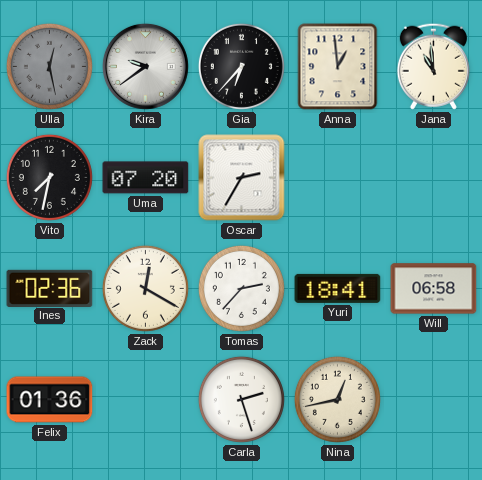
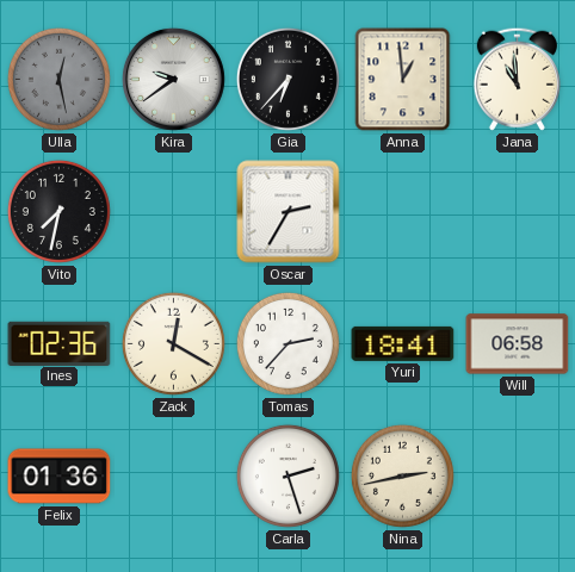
Uma: 07:20 -> none
Nina: 12:43 -> 2:43
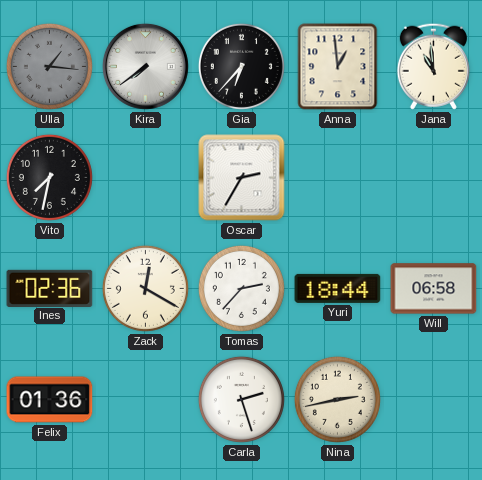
Ulla: 12:28 -> 1:16
Kira: 9:39 -> 7:39
Yuri: 18:41 -> 18:44
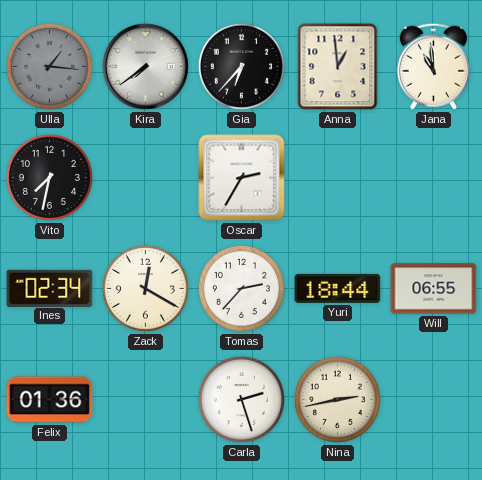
Ines: 02:36 -> 02:34
Will: 06:58 -> 06:55
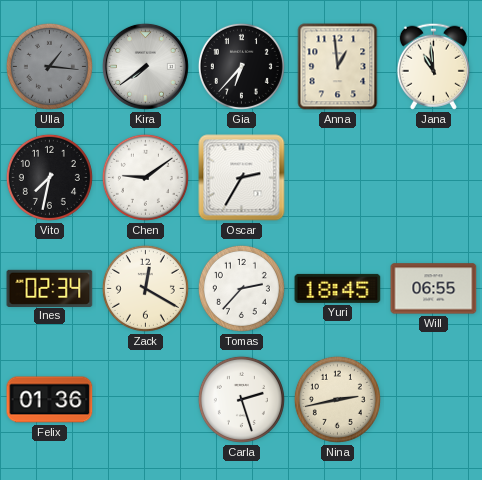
Chen: none -> 9:09
Yuri: 18:44 -> 18:45
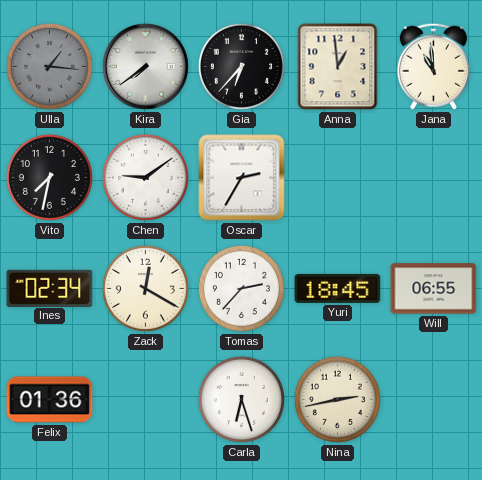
Carla: 2:27 -> 6:27
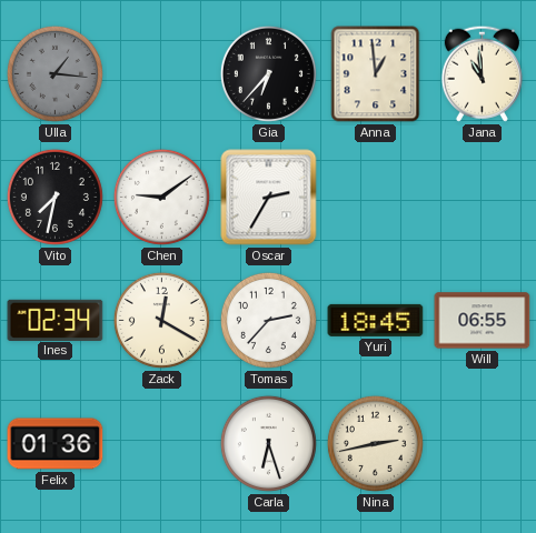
Kira: 7:39 -> none
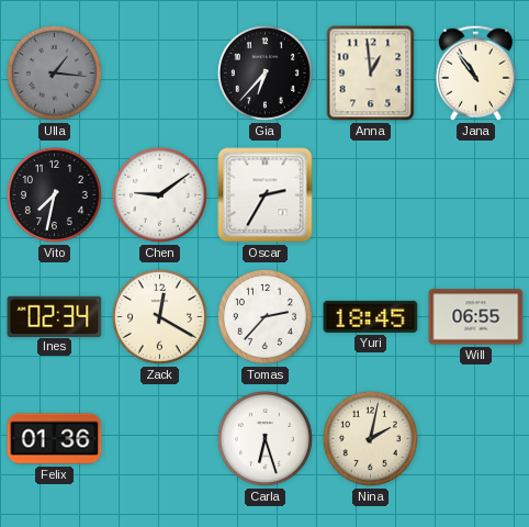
Jana: 10:59 -> 10:54
Nina: 2:43 -> 2:02
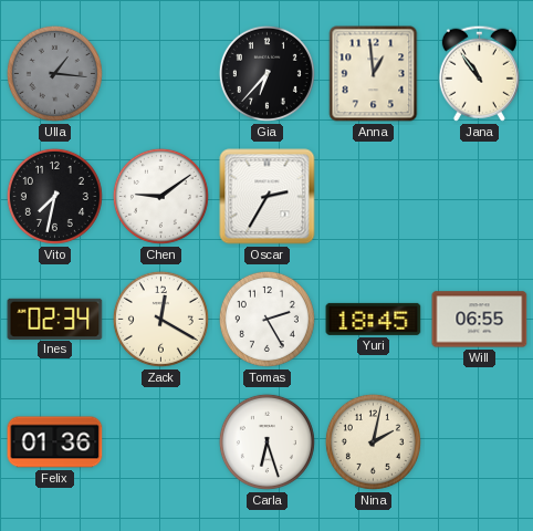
Tomas: 2:37 -> 2:25
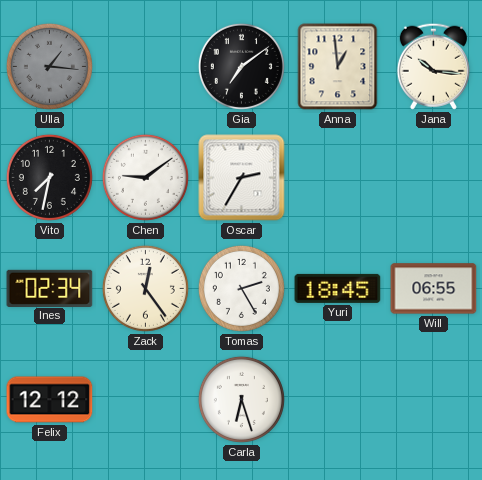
Gia: 6:37 -> 7:09
Jana: 10:54 -> 10:16
Zack: 12:20 -> 12:24
Felix: 01:36 -> 12:12
Nina: 2:02 -> none
